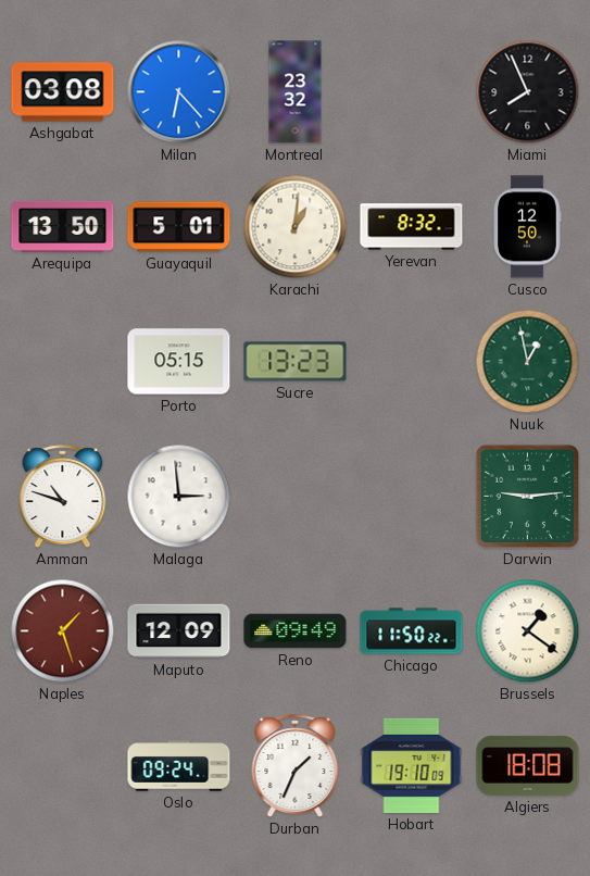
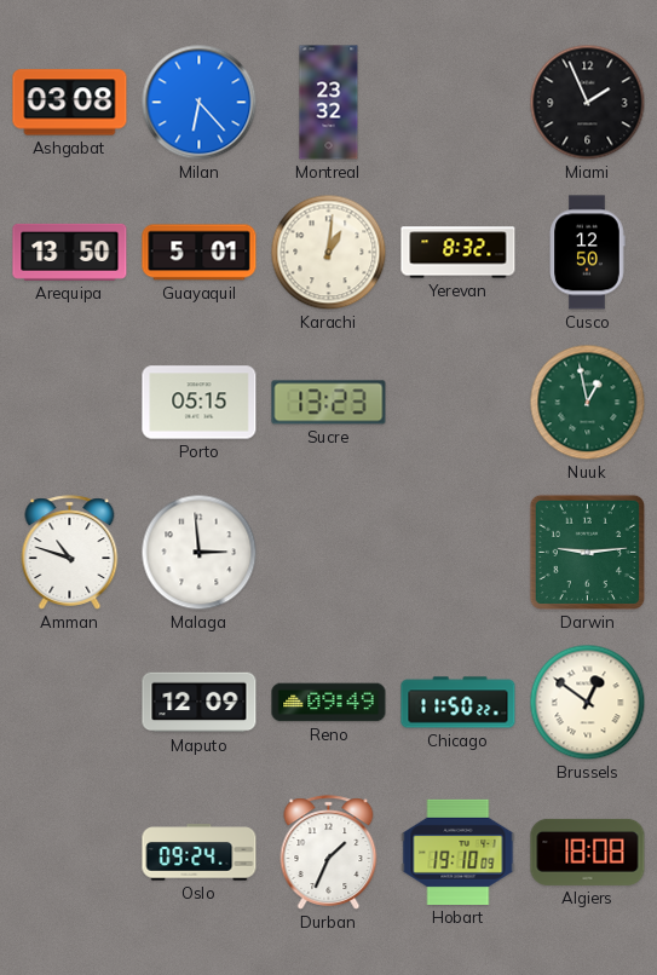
Miami: 7:56 -> 1:56
Naples: 1:27 -> none
Brussels: 1:21 -> 12:51
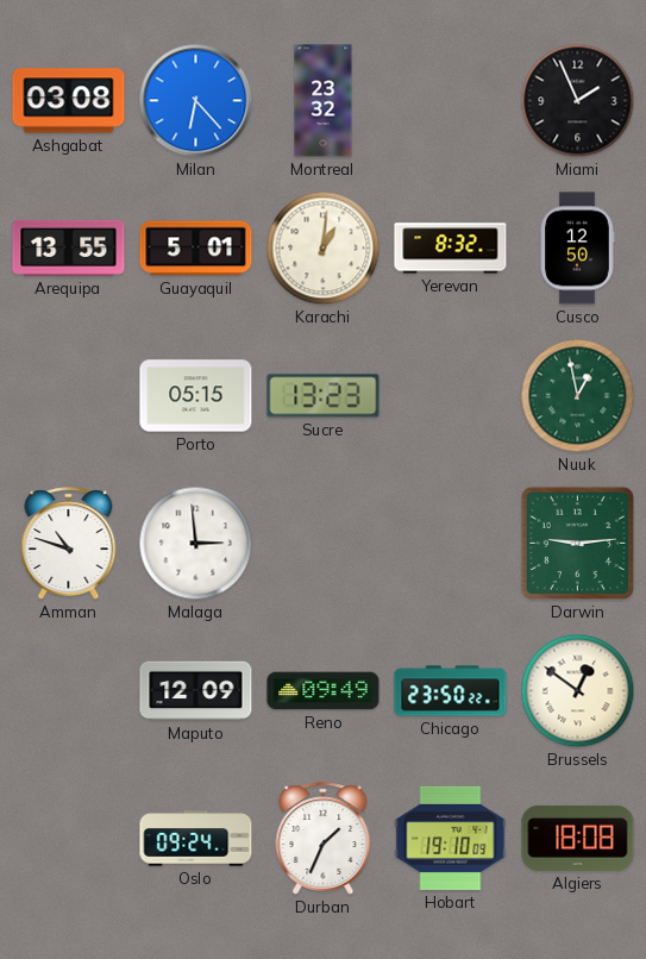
Arequipa: 13:50 -> 13:55
Chicago: 11:50 -> 23:50
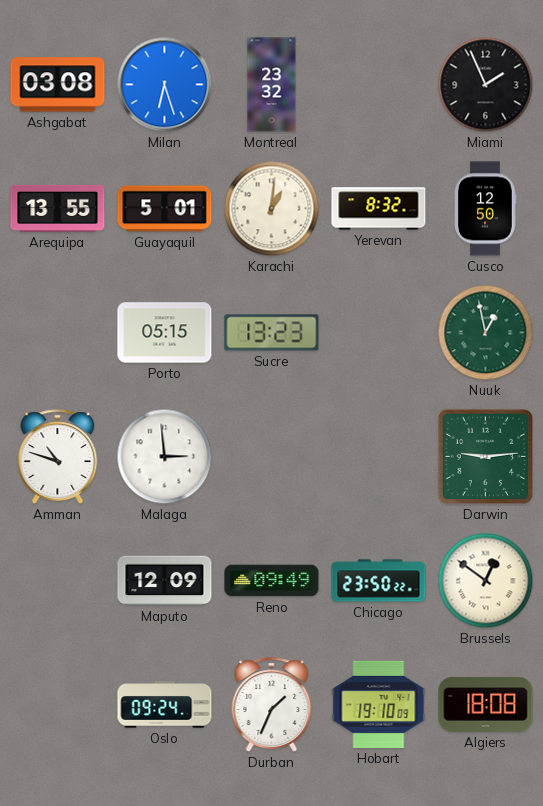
Milan: 6:23 -> 6:27
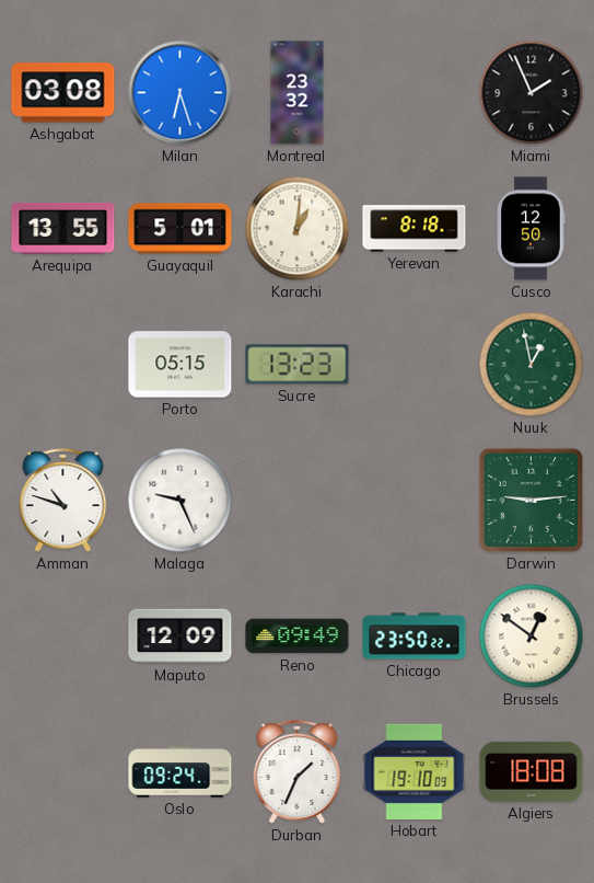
Yerevan: 8:32 -> 8:18
Malaga: 2:59 -> 9:26
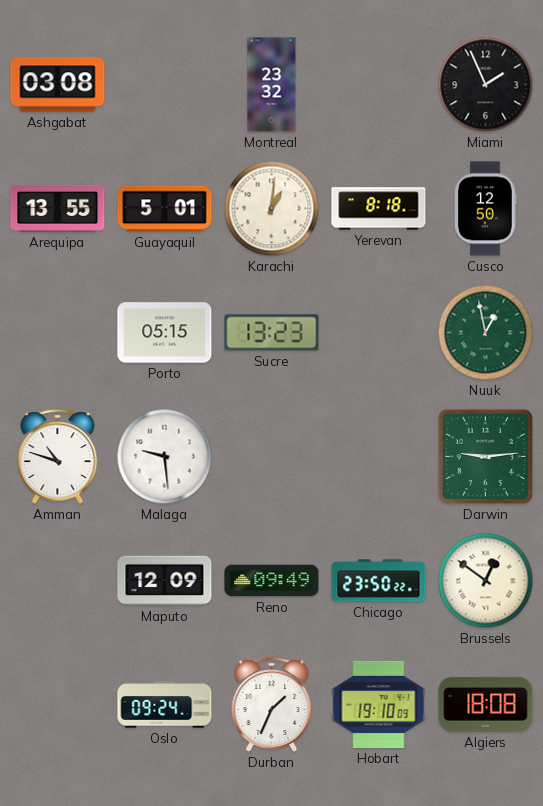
Milan: 6:27 -> none
Malaga: 9:26 -> 9:29
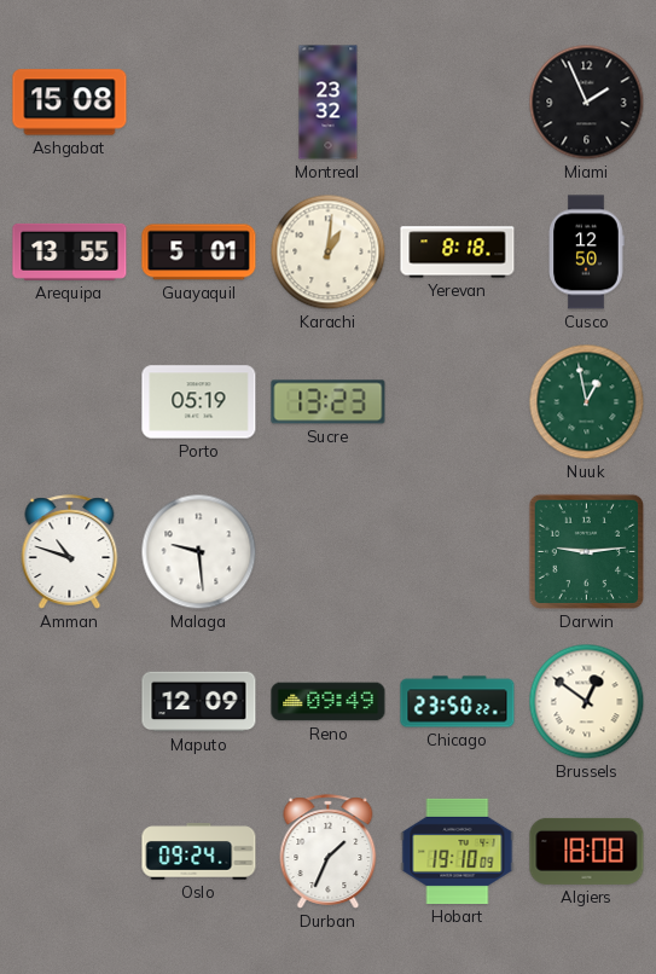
Ashgabat: 03:08 -> 15:08
Porto: 05:15 -> 05:19
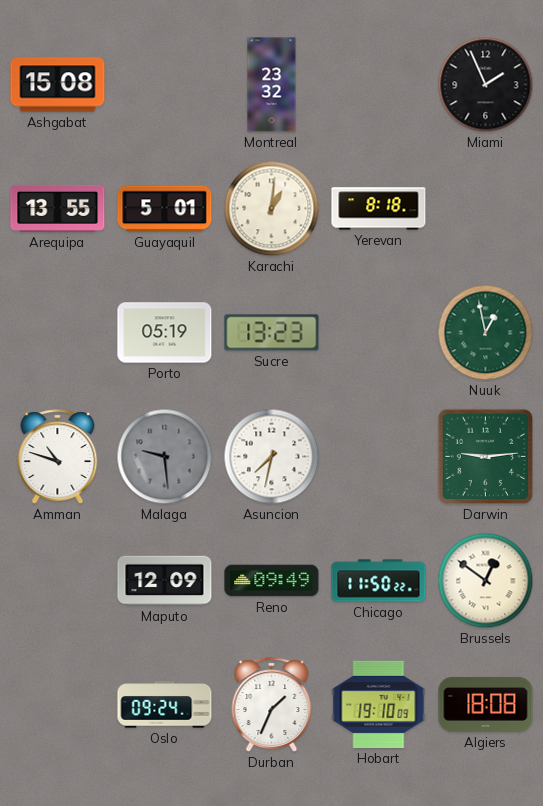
Cusco: 12:50 -> none
Malaga dial: white -> grey
Asuncion: none -> 7:32
Chicago: 23:50 -> 11:50
